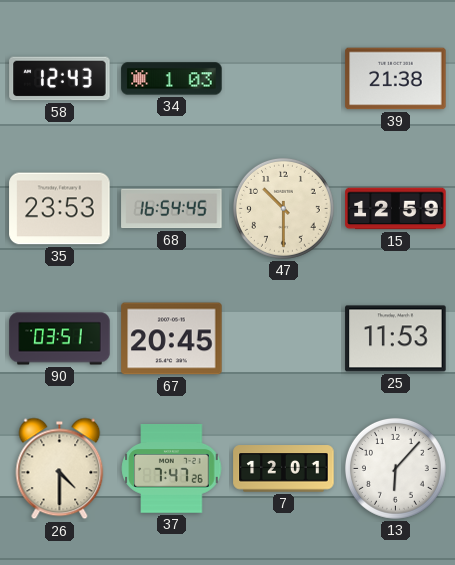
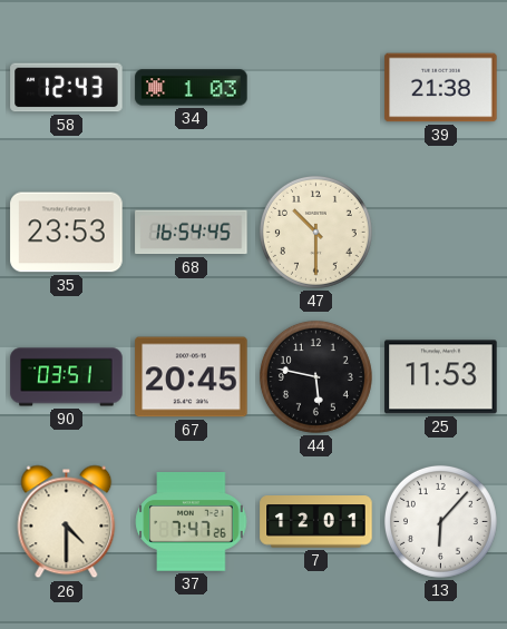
15: 12:59 -> none
44: none -> 5:47
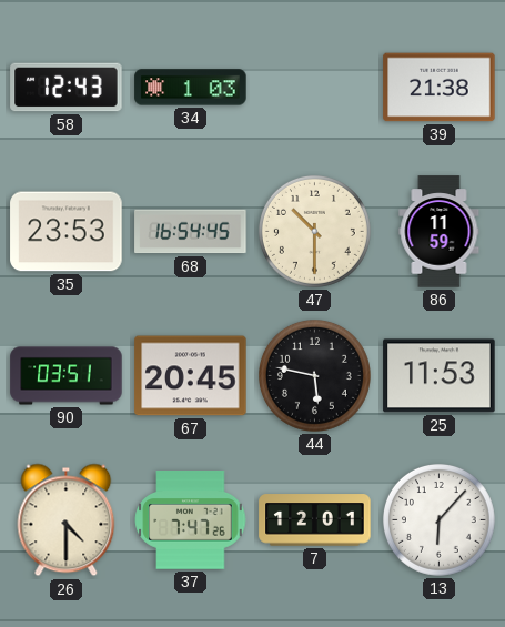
86: none -> 11:59
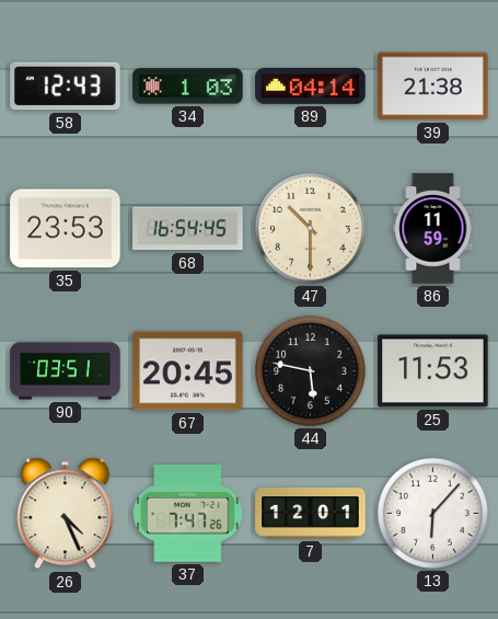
89: none -> 04:14
26: 4:30 -> 4:26
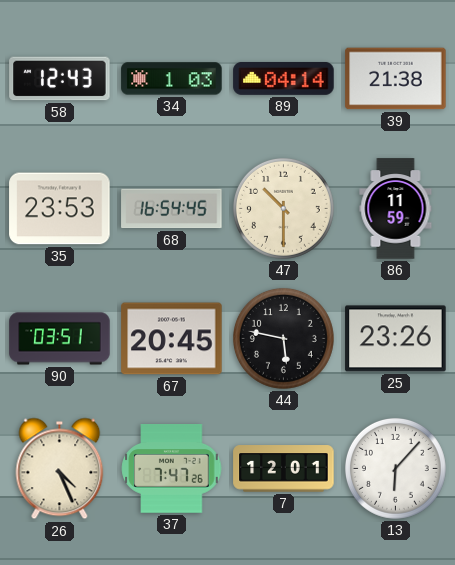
25: 11:53 -> 23:26
